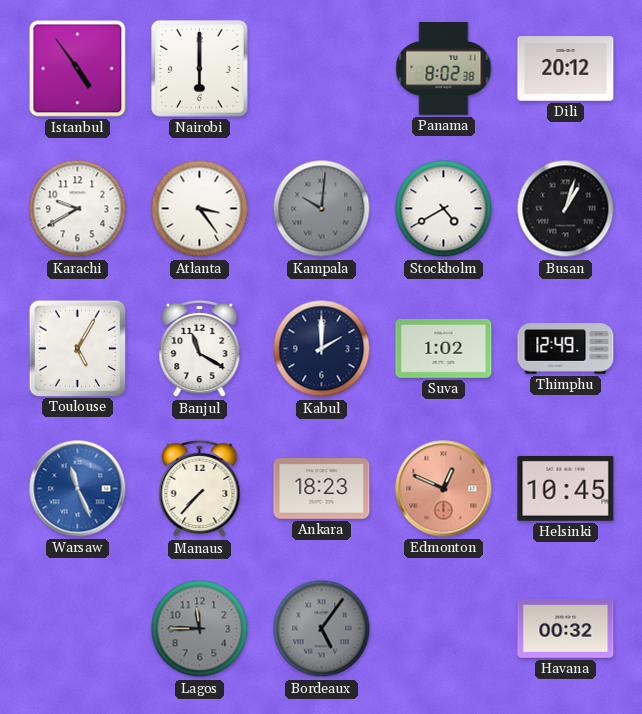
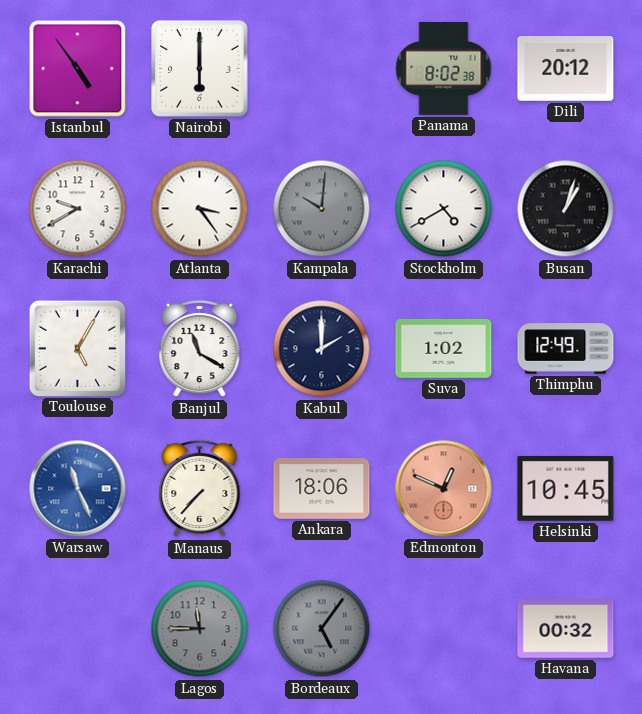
Ankara: 18:23 -> 18:06
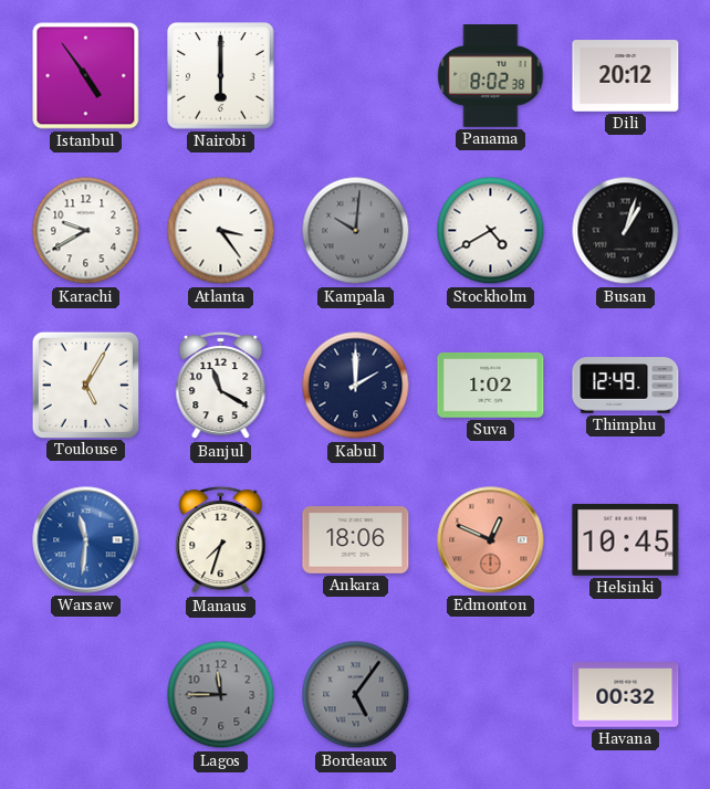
Warsaw: 11:26 -> 11:31
Manaus: 7:37 -> 7:33
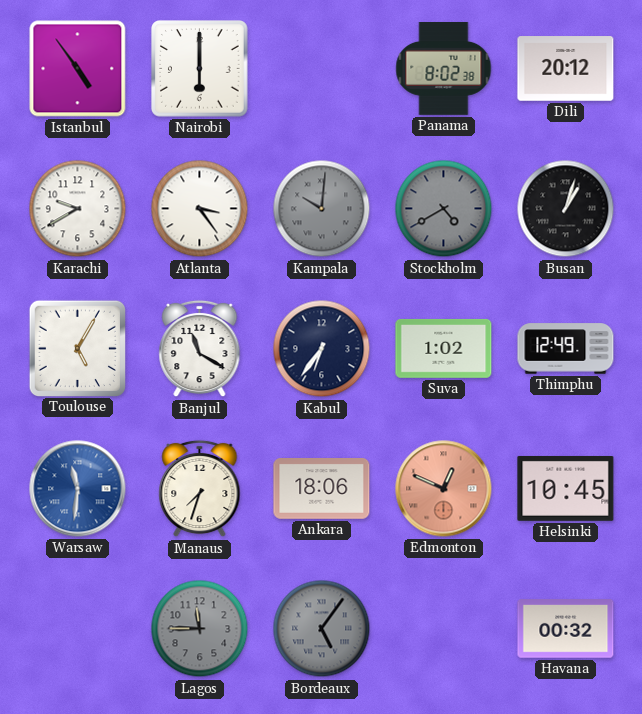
Stockholm dial: white -> grey
Kabul: 2:00 -> 6:36
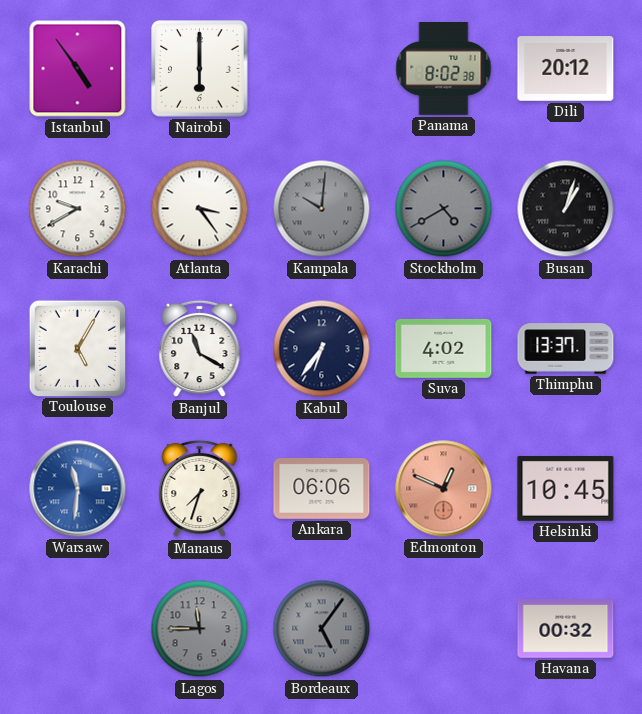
Suva: 1:02 -> 4:02
Thimphu: 12:49 -> 13:37
Ankara: 18:06 -> 06:06
